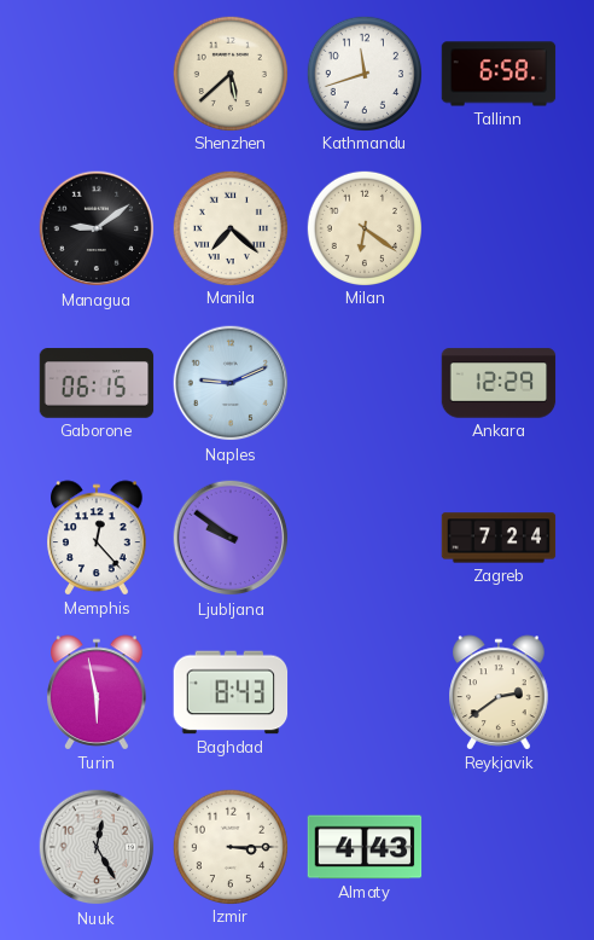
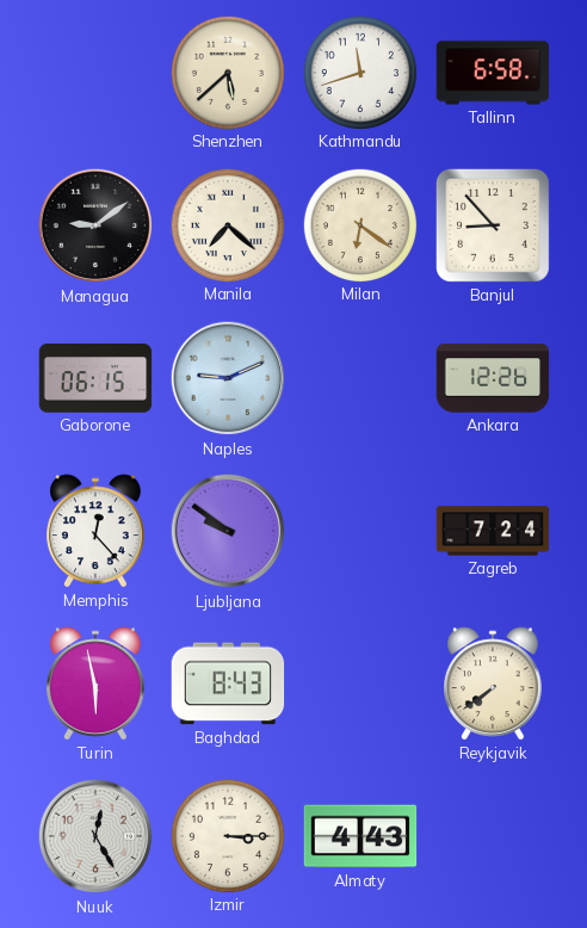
Banjul: none -> 8:53
Ankara: 12:29 -> 12:26
Reykjavik: 2:39 -> 7:39
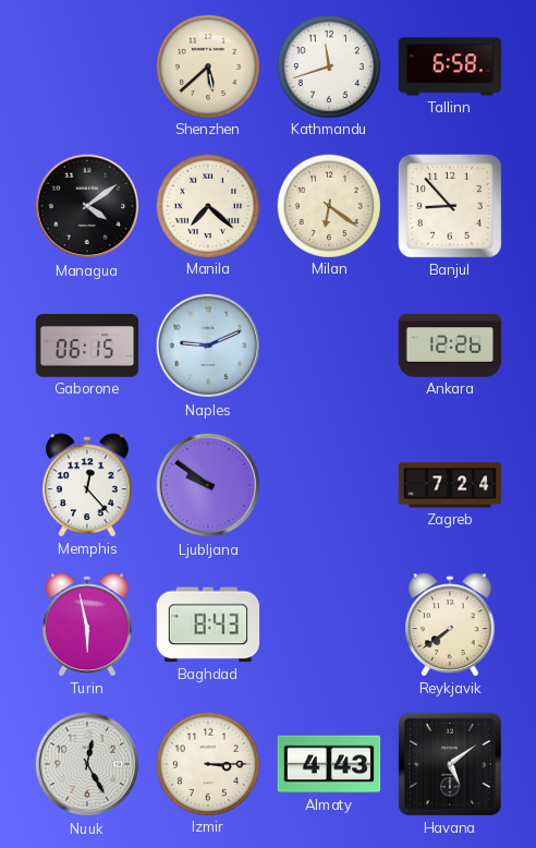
Managua: 9:09 -> 4:09
Havana: none -> 5:09
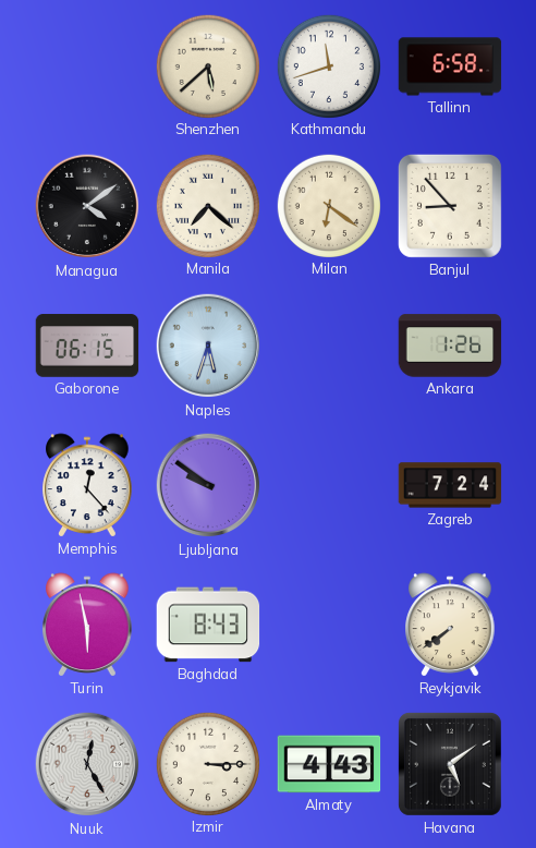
Naples: 9:11 -> 5:33
Ankara: 12:26 -> 1:26
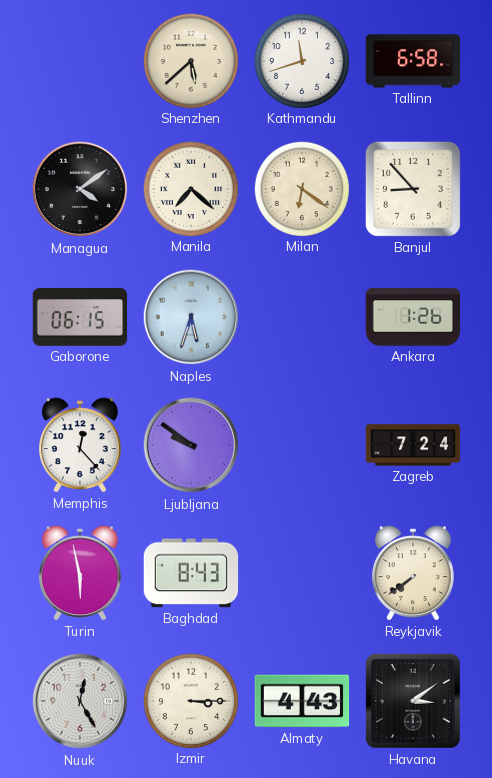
Havana: 5:09 -> 3:09
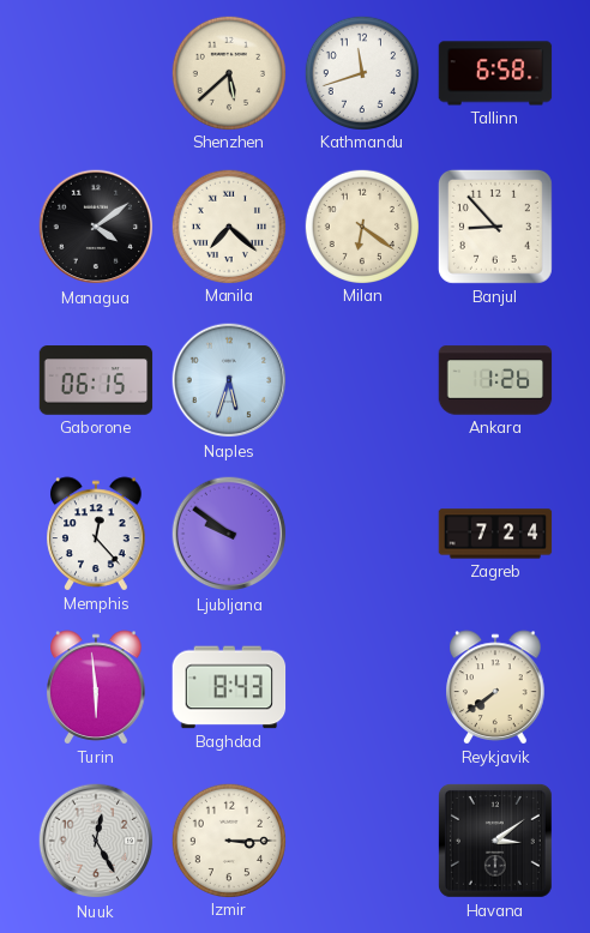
Turin: 5:58 -> 5:59
Almaty: 4:43 -> none
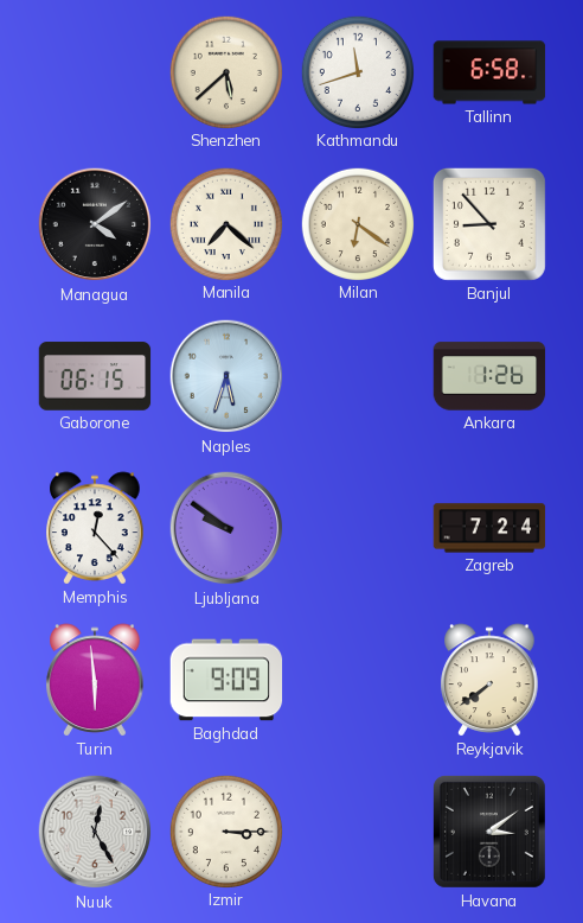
Baghdad: 8:43 -> 9:09
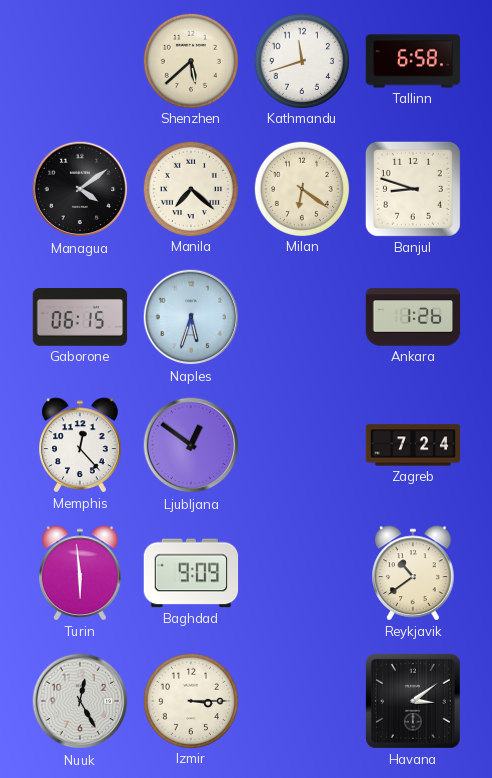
Banjul: 8:53 -> 8:48
Ljubljana: 9:51 -> 12:51
Reykjavik: 7:39 -> 10:39
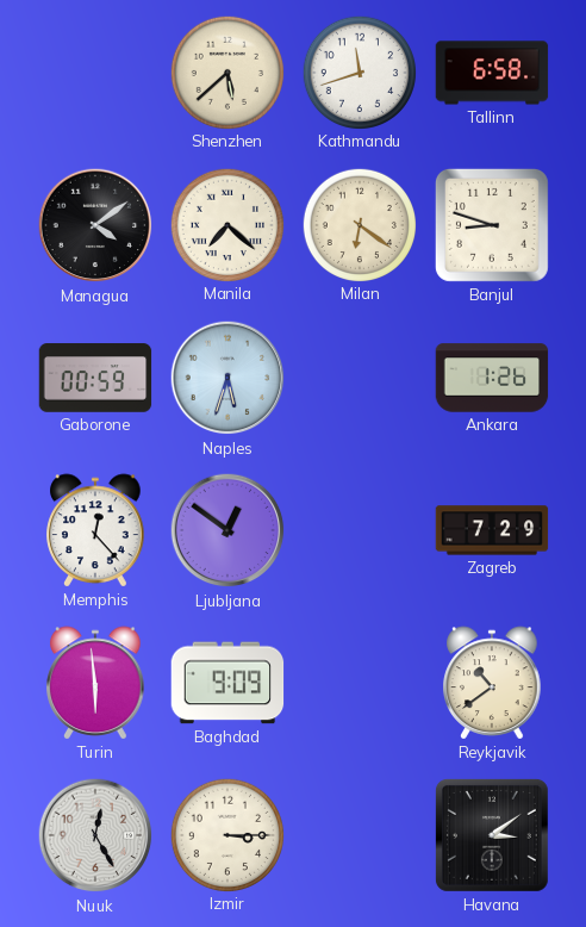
Gaborone: 06:15 -> 00:59
Zagreb: 7:24 -> 7:29
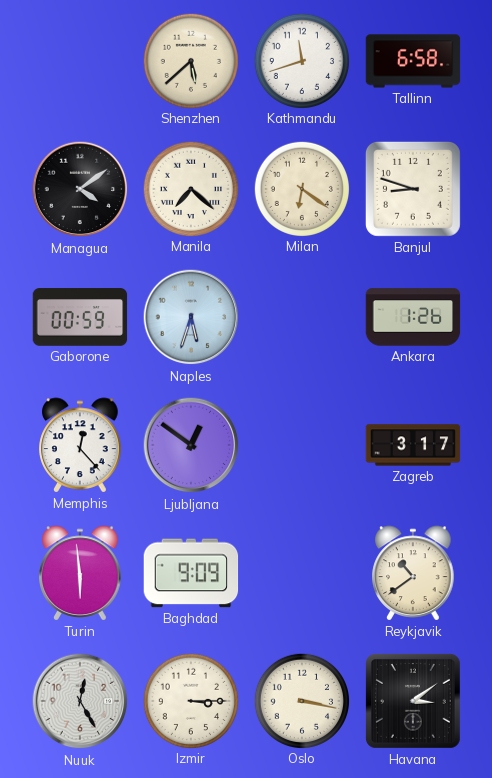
Zagreb: 7:29 -> 3:17
Oslo: none -> 3:17
